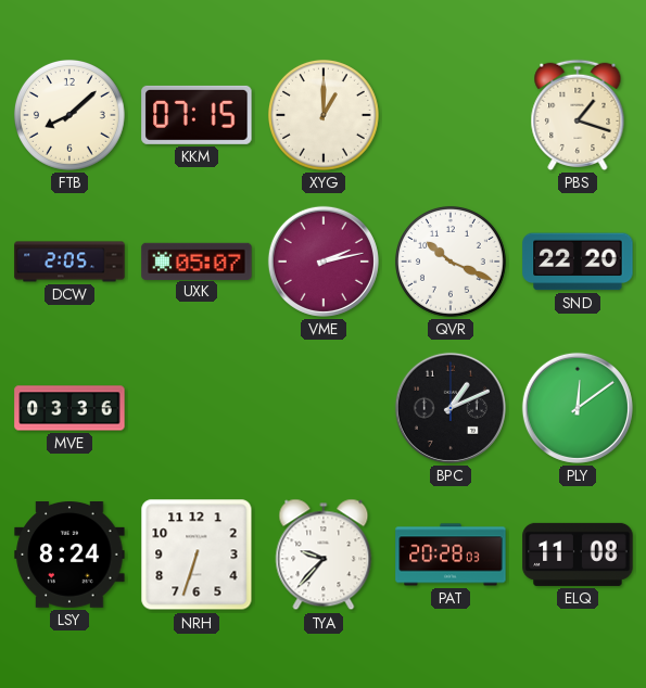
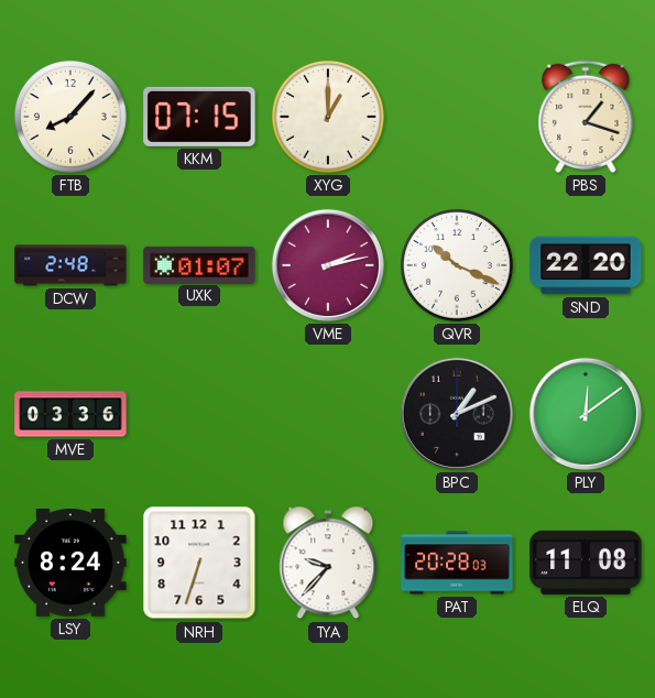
FTB: 8:08 -> 8:07
DCW: 2:05 -> 2:48
UXK: 05:07 -> 01:07
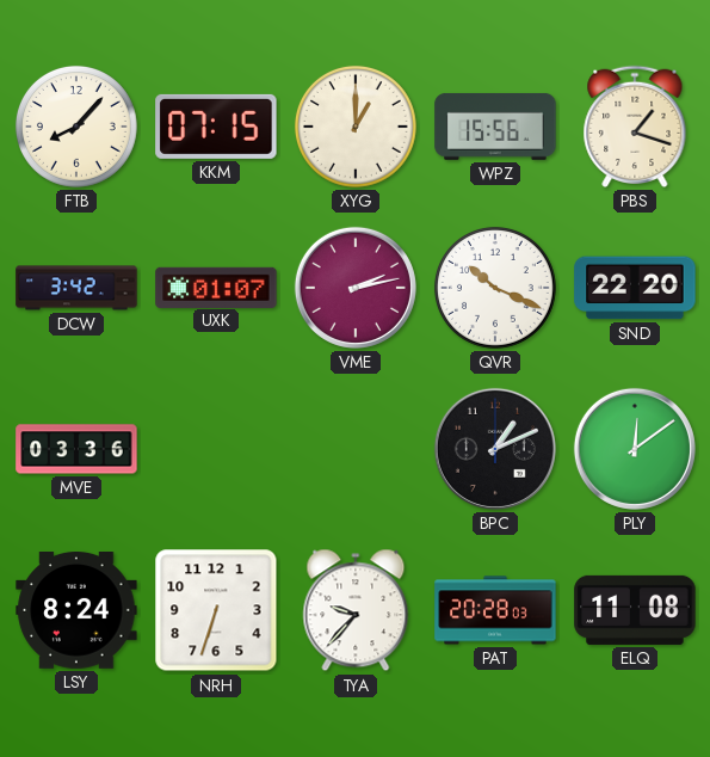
WPZ: none -> 15:56
DCW: 2:48 -> 3:42
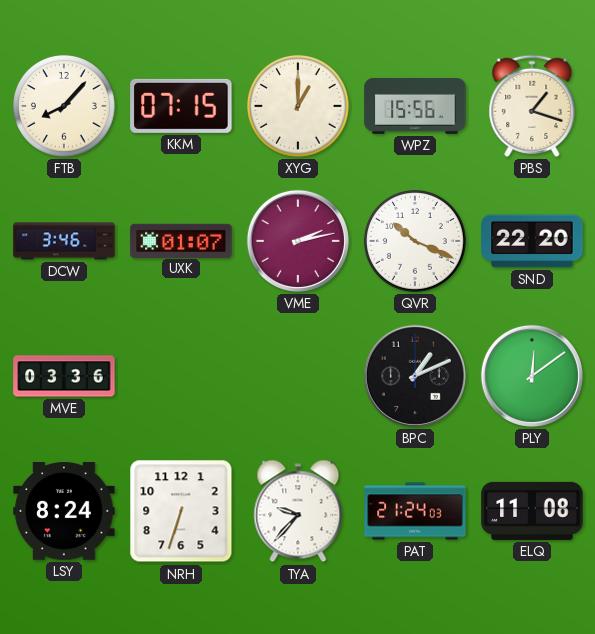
DCW: 3:42 -> 3:46
PAT: 20:28 -> 21:24
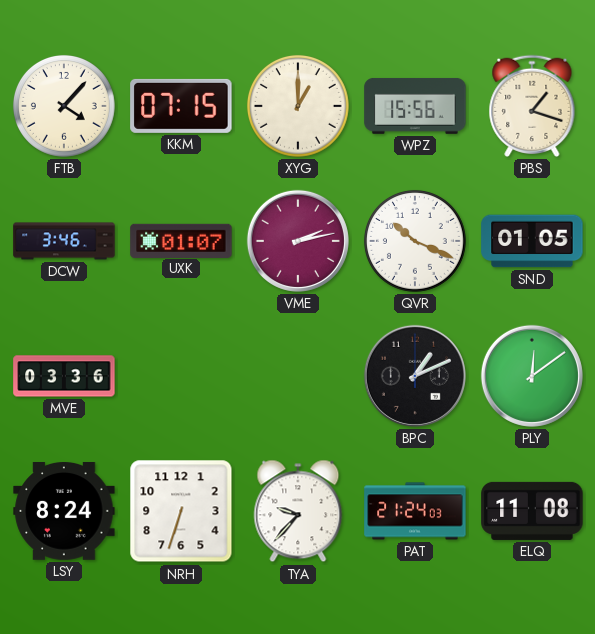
FTB: 8:07 -> 4:07
SND: 22:20 -> 01:05
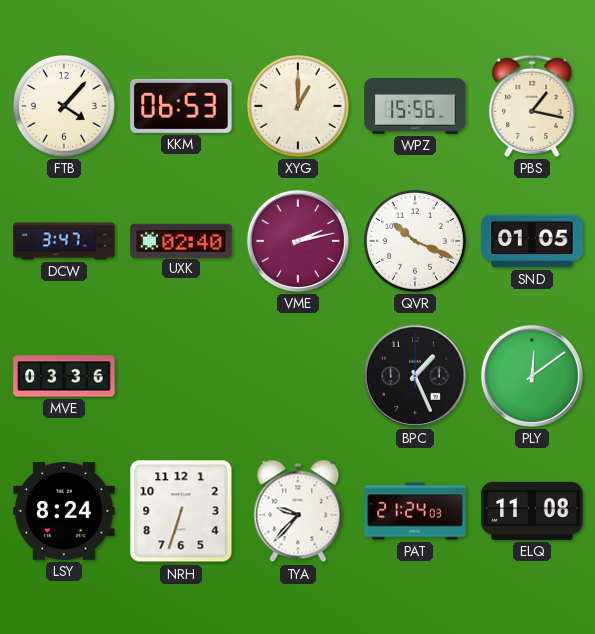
KKM: 07:15 -> 06:53
PBS: 1:18 -> 1:17
DCW: 3:46 -> 3:47
UXK: 01:07 -> 02:40
BPC: 1:11 -> 1:26
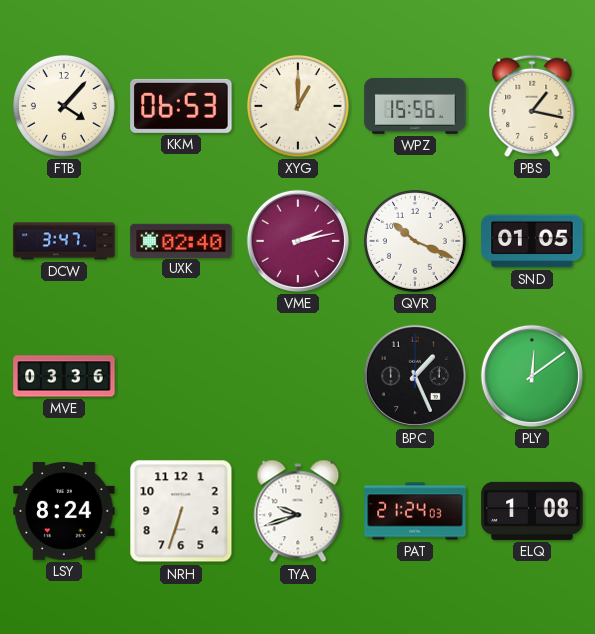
TYA: 9:37 -> 9:42
ELQ: 11:08 -> 1:08
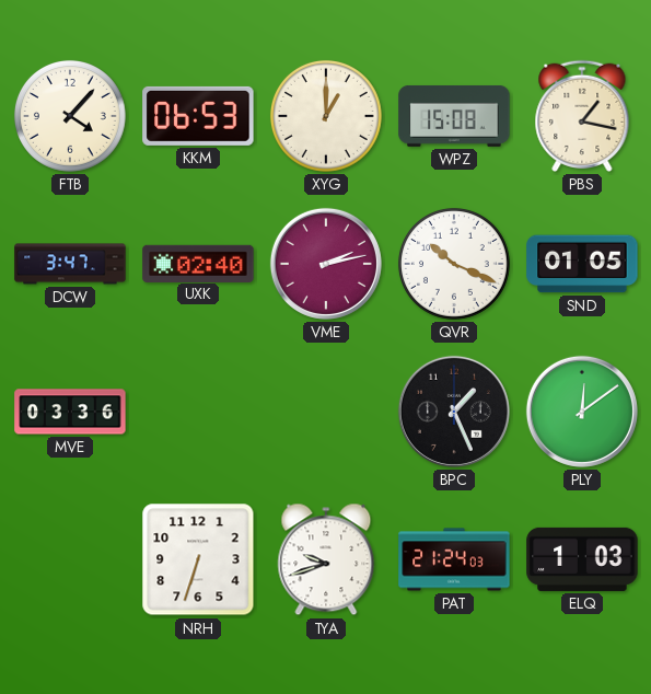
WPZ: 15:56 -> 15:08
LSY: 8:24 -> none
ELQ: 1:08 -> 1:03
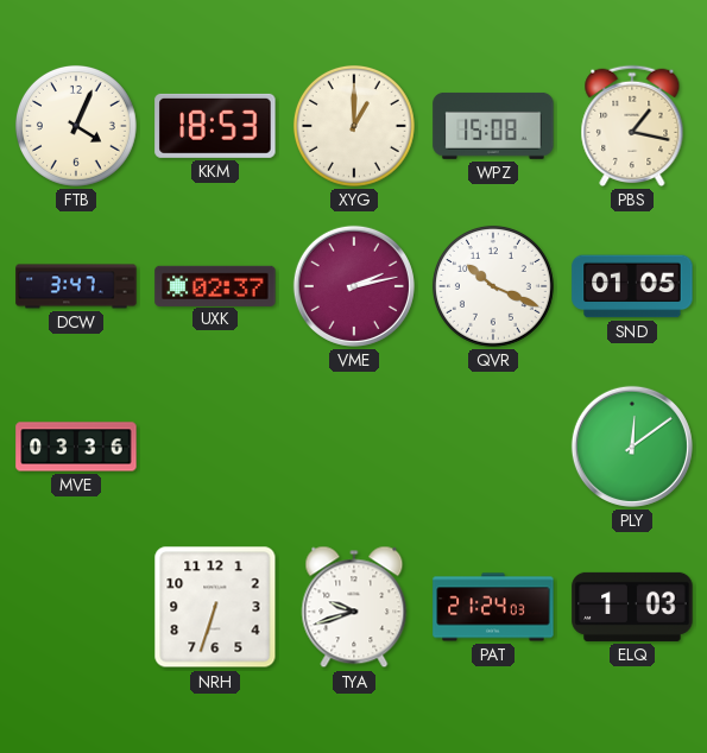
FTB: 4:07 -> 4:04
KKM: 06:53 -> 18:53
UXK: 02:40 -> 02:37
BPC: 1:26 -> none
